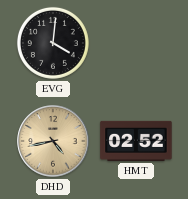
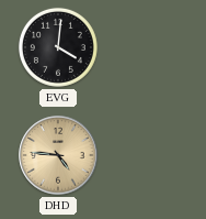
DHD: 4:43 -> 4:46
HMT: 02:52 -> none
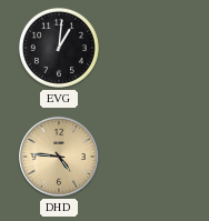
EVG: 4:01 -> 1:01
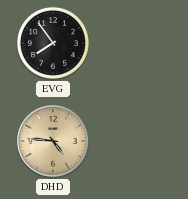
EVG: 1:01 -> 7:54
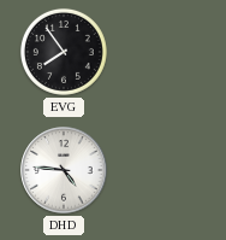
DHD dial: champagne -> white
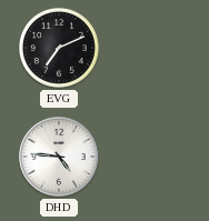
EVG: 7:54 -> 7:11
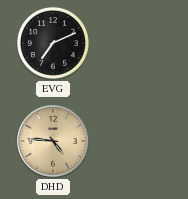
DHD dial: white -> champagne
